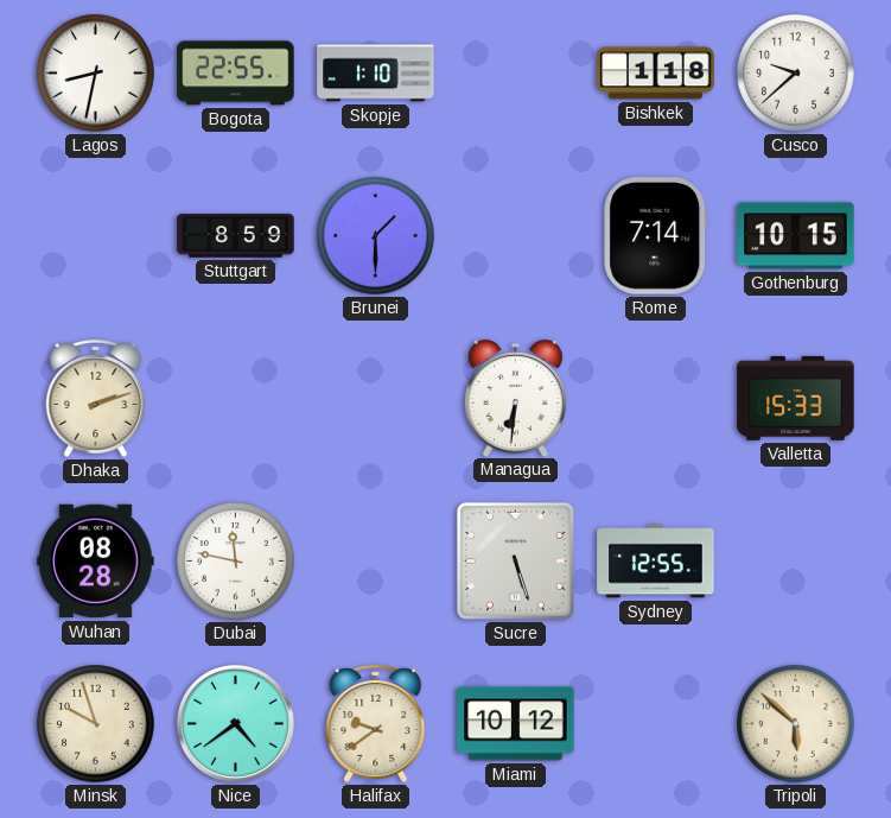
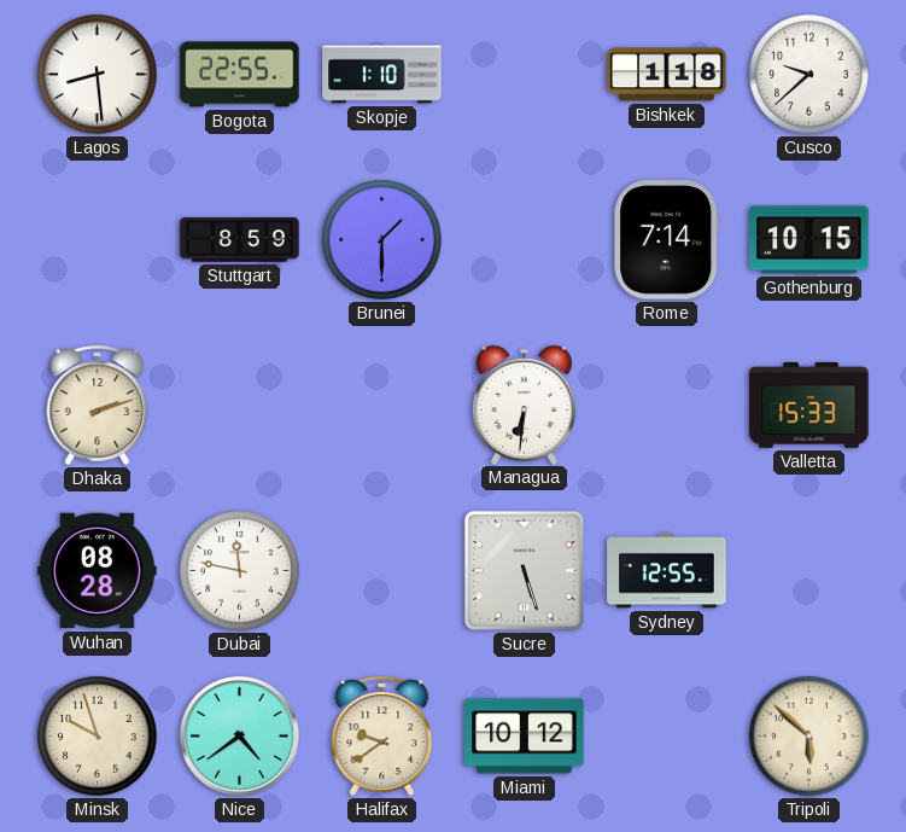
Lagos: 8:32 -> 8:29
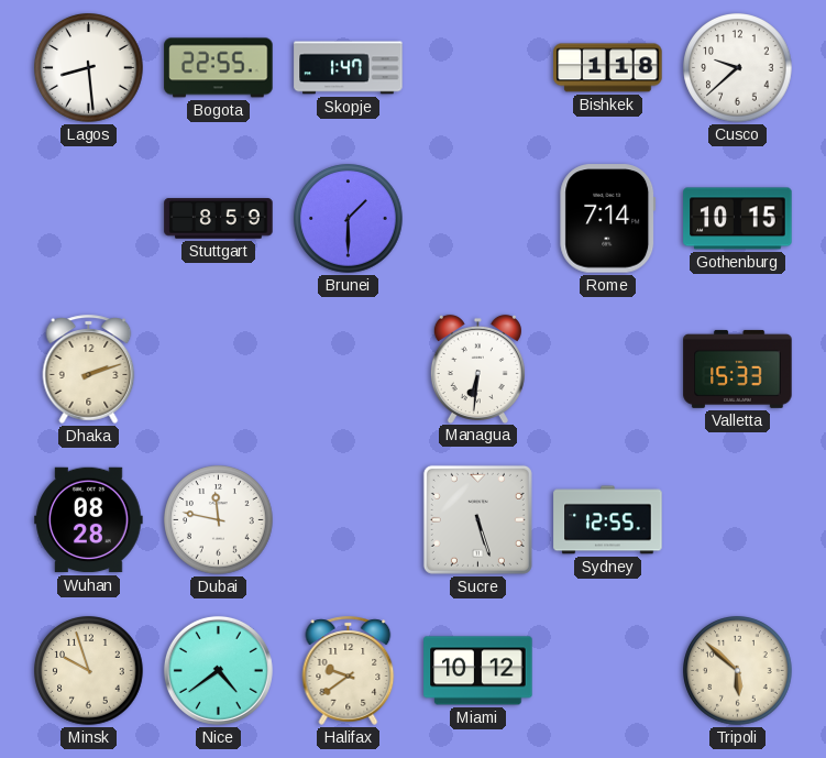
Skopje: 1:10 -> 1:47
